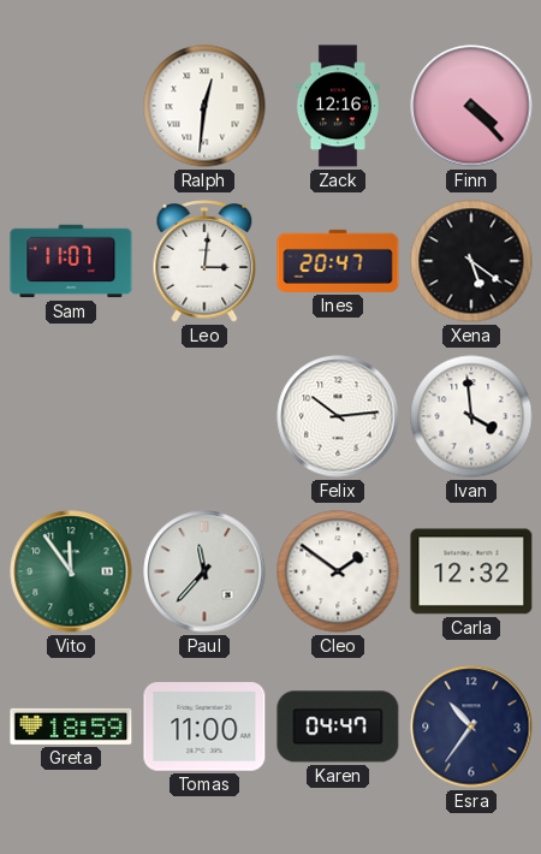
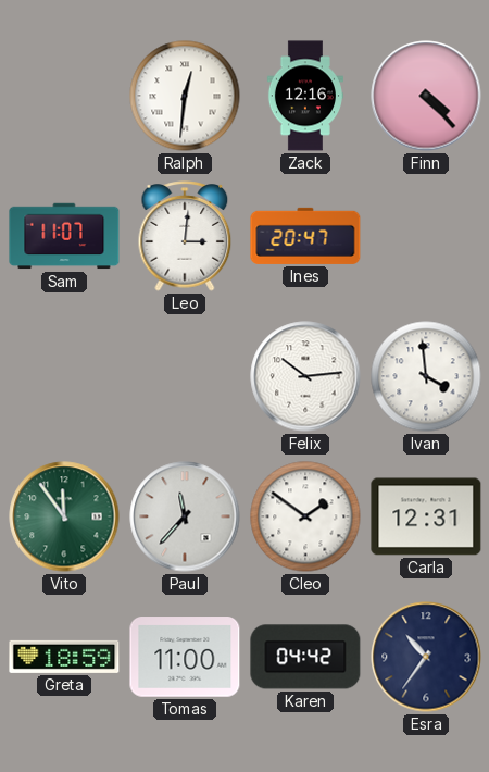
Xena: 5:21 -> none
Carla: 12:32 -> 12:31
Karen: 04:47 -> 04:42
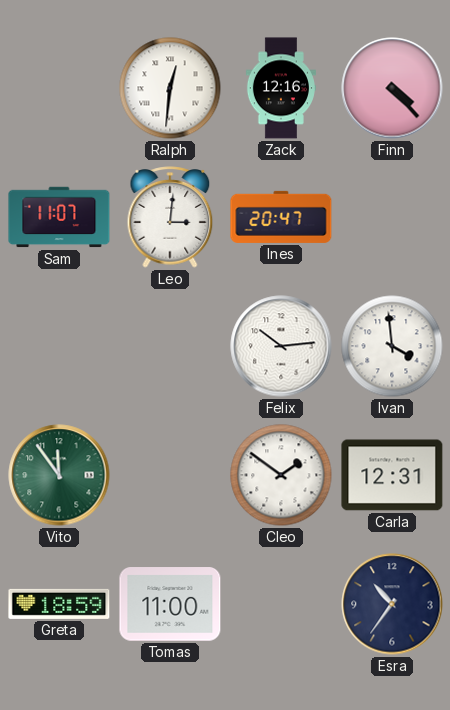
Paul: 11:37 -> none
Karen: 04:42 -> none
